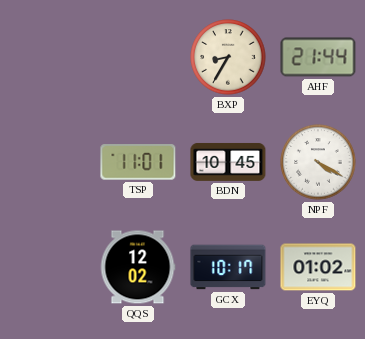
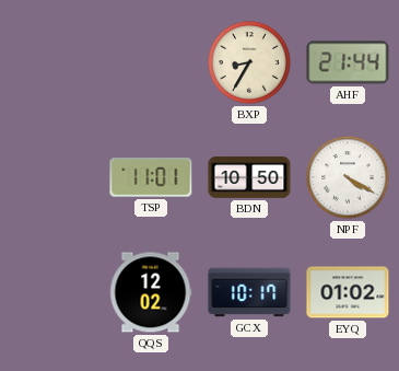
BDN: 10:45 -> 10:50
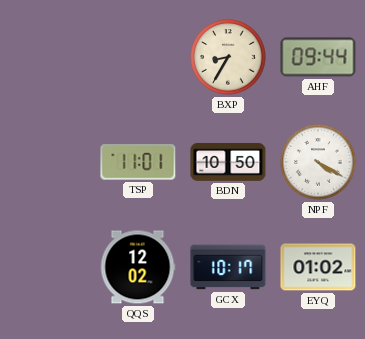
AHF: 21:44 -> 09:44
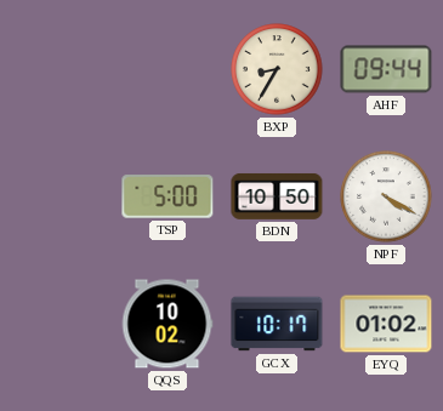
TSP: 11:01 -> 5:00
QQS: 12:02 -> 10:02
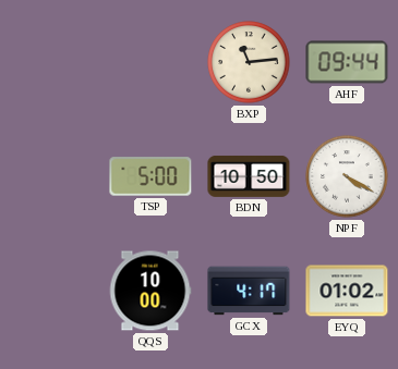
BXP: 8:35 -> 11:14
QQS: 10:02 -> 10:00
GCX: 10:17 -> 4:17
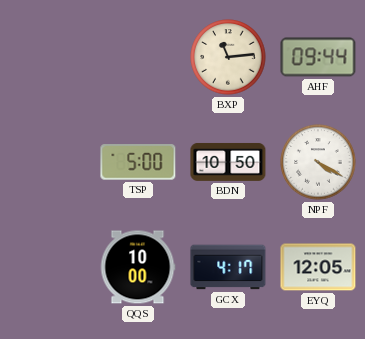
EYQ: 01:02 -> 12:05
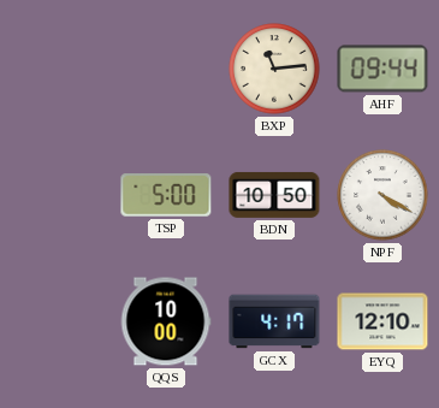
EYQ: 12:05 -> 12:10
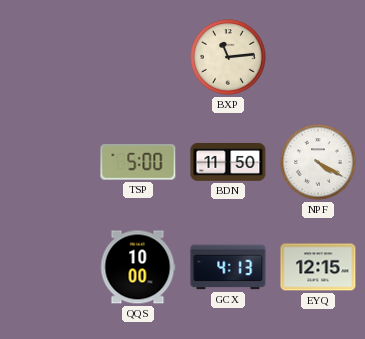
AHF: 09:44 -> none
BDN: 10:50 -> 11:50
GCX: 4:17 -> 4:13
EYQ: 12:10 -> 12:15
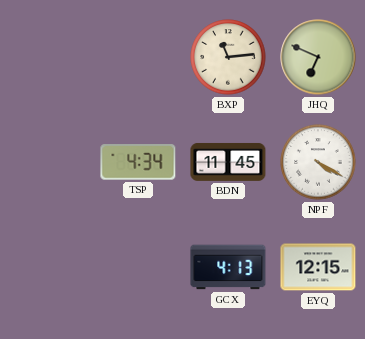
JHQ: none -> 6:49
TSP: 5:00 -> 4:34
BDN: 11:50 -> 11:45
QQS: 10:00 -> none
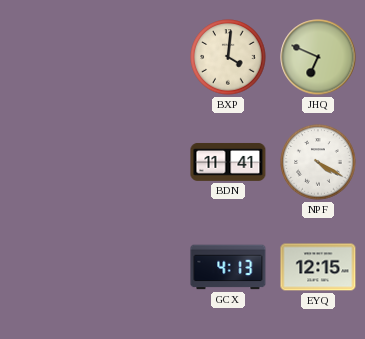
BXP: 11:14 -> 4:01
TSP: 4:34 -> none
BDN: 11:45 -> 11:41
